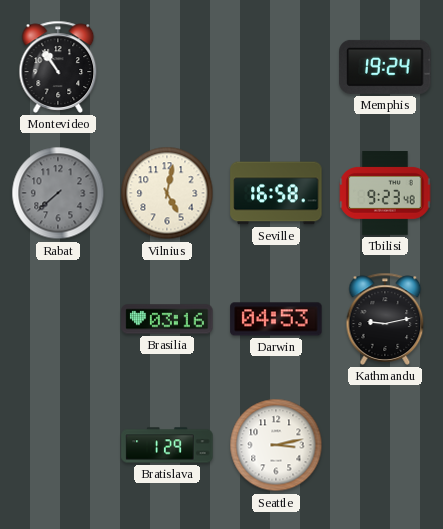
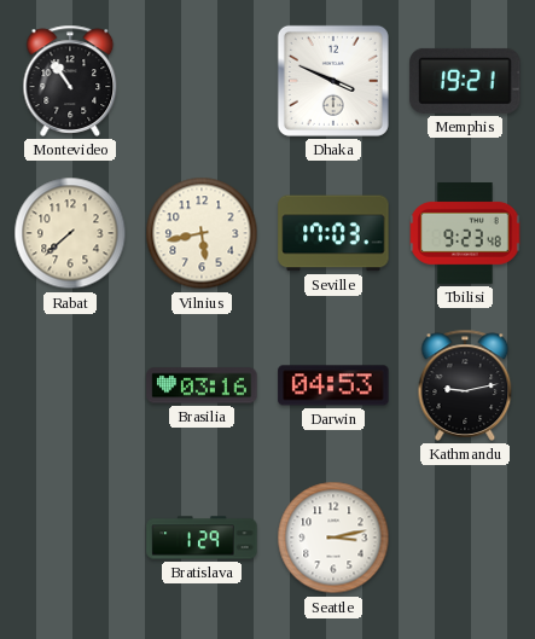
Dhaka: none -> 3:49
Memphis: 19:24 -> 19:21
Rabat dial: grey -> cream
Vilnius: 5:02 -> 5:43
Seville: 16:58 -> 17:03
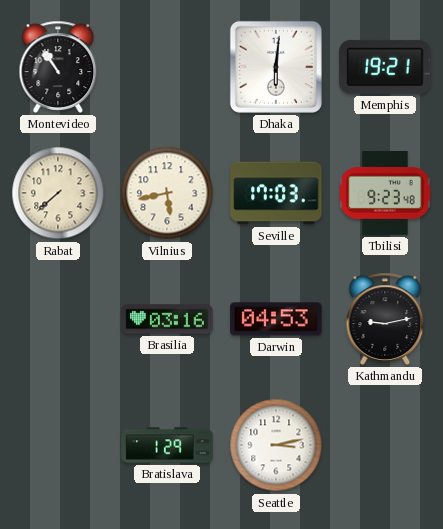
Dhaka: 3:49 -> 6:01
